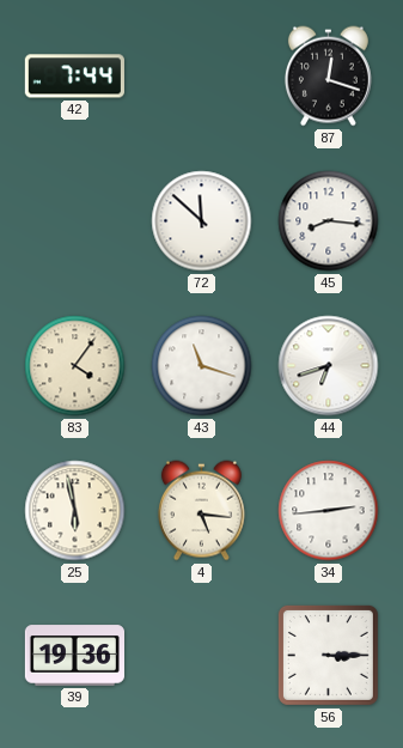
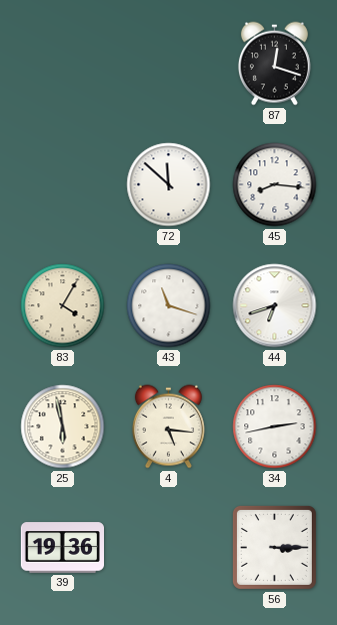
42: 7:44 -> none
83: 4:06 -> 4:05
34: 2:44 -> 2:43
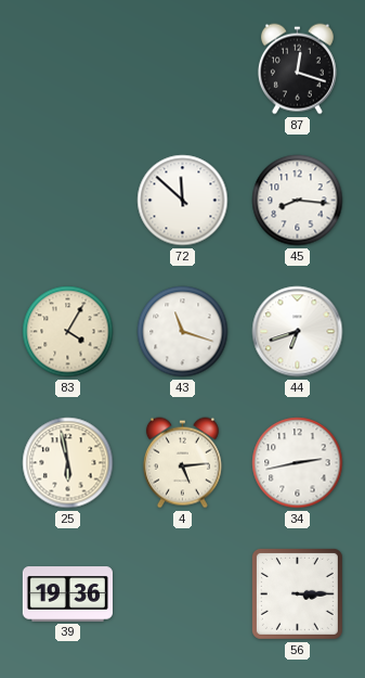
4: 5:16 -> 5:14
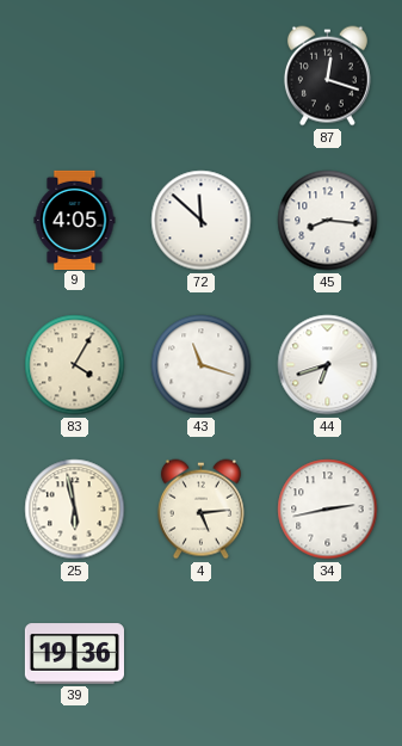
9: none -> 4:05
56: 3:15 -> none
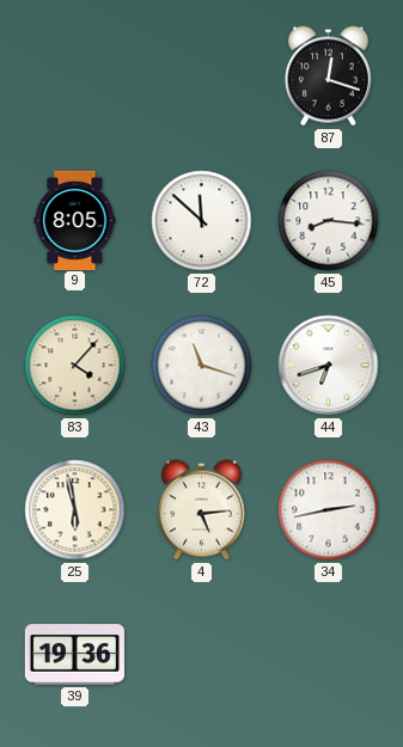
9: 4:05 -> 8:05
83: 4:05 -> 4:07
